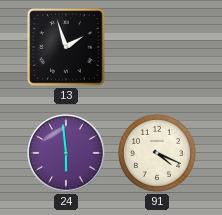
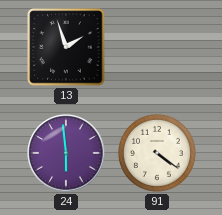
91: 4:19 -> 4:21
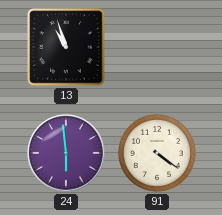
13: 1:57 -> 10:57
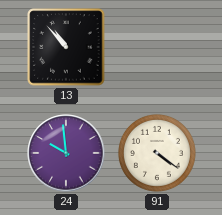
13: 10:57 -> 10:53
24: 5:59 -> 9:59
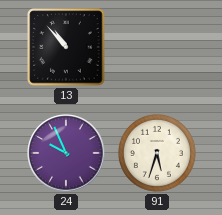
24: 9:59 -> 9:56
91: 4:21 -> 5:33
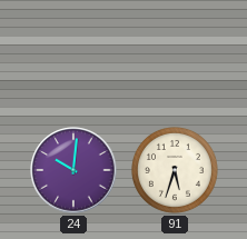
13: 10:53 -> none
24: 9:56 -> 10:01
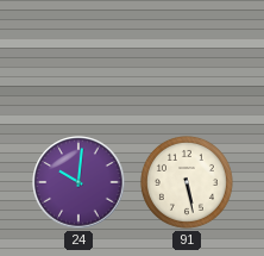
91: 5:33 -> 5:28
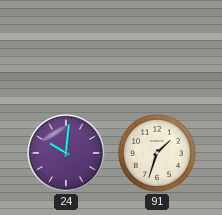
91: 5:28 -> 1:33
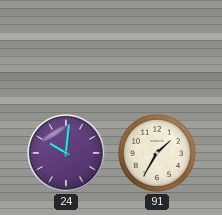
91: 1:33 -> 1:35
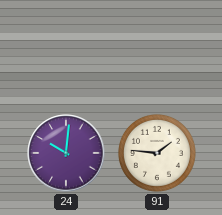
91: 1:35 -> 1:46
